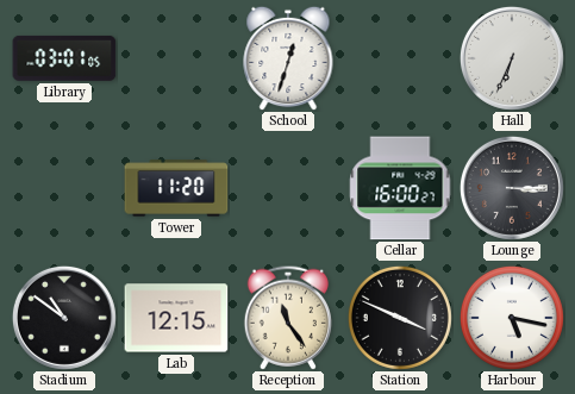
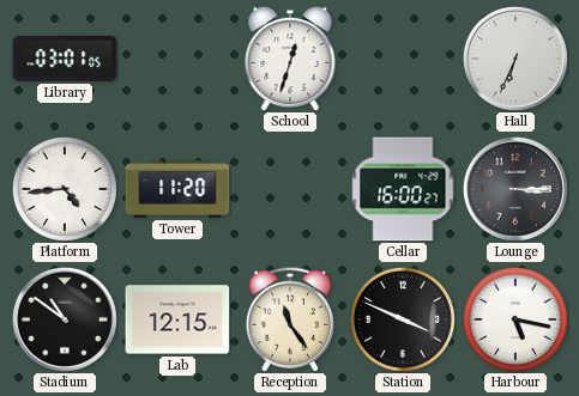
Platform: none -> 4:44
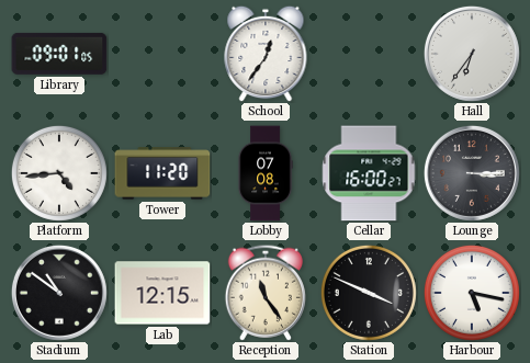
Library: 03:01 -> 09:01
School: 12:33 -> 12:36
Hall: 6:34 -> 6:36
Lobby: none -> 07:08
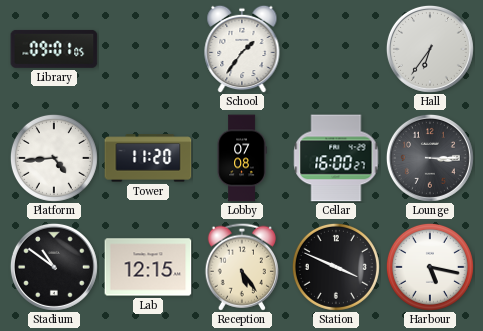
School: 12:36 -> 1:36
Reception: 11:24 -> 5:24
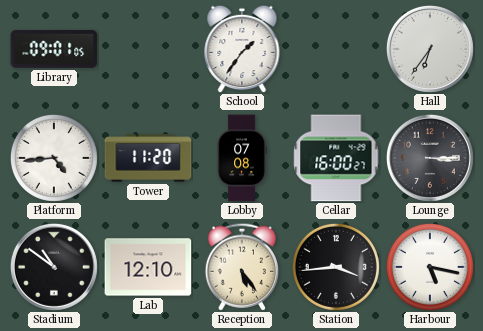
Lab: 12:15 -> 12:10
Station: 3:49 -> 3:44
